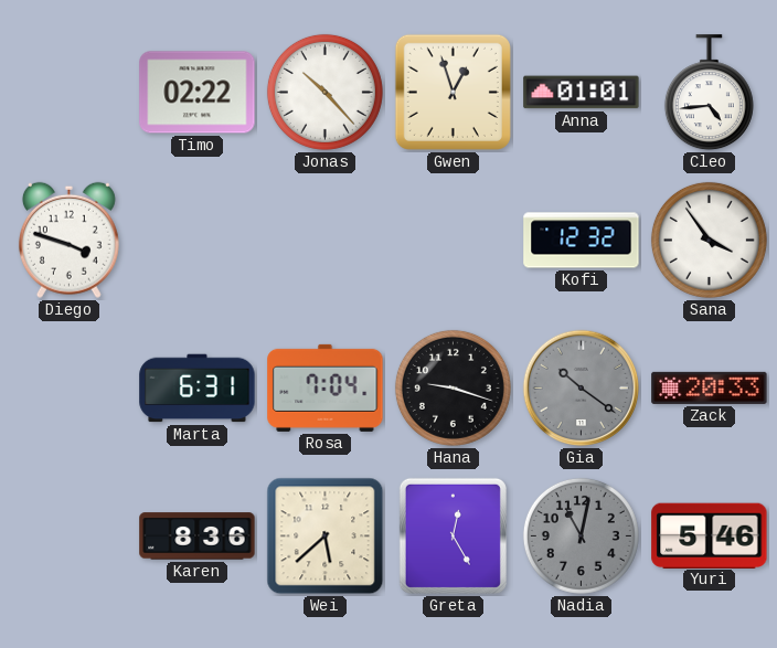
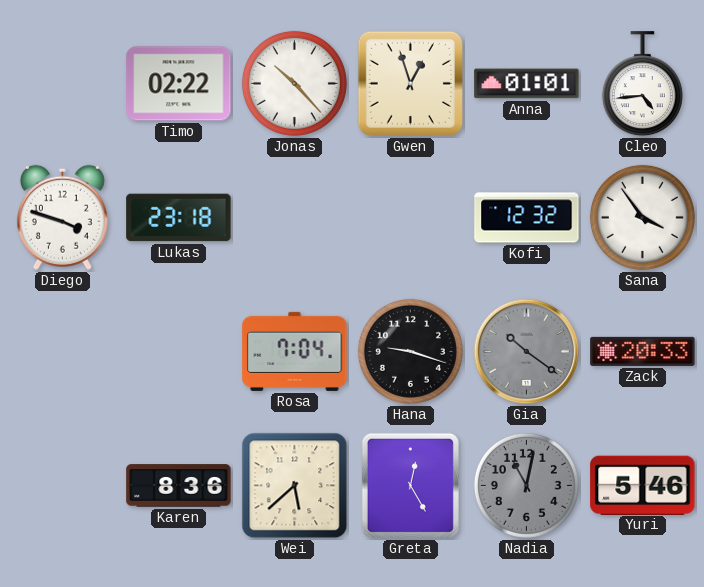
Lukas: none -> 23:18
Marta: 6:31 -> none
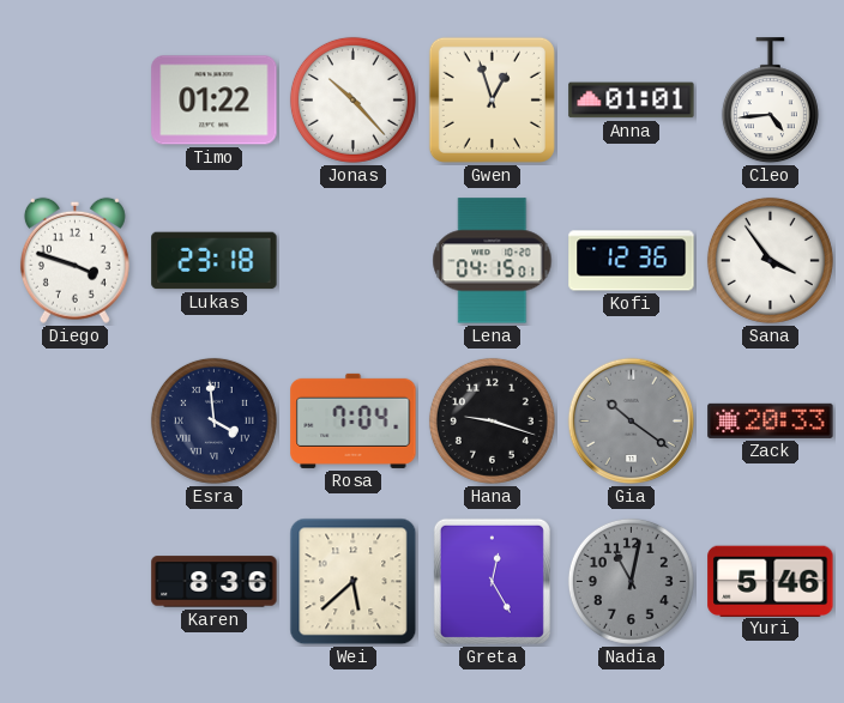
Timo: 02:22 -> 01:22
Lena: none -> 04:15
Kofi: 12:32 -> 12:36
Esra: none -> 3:59
